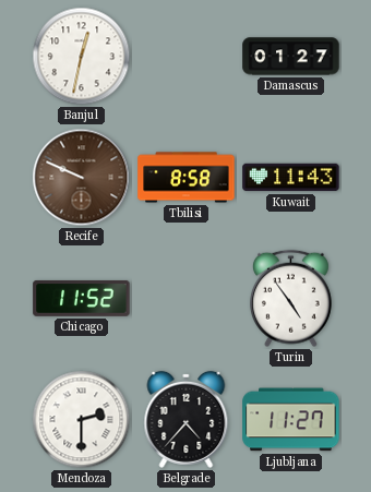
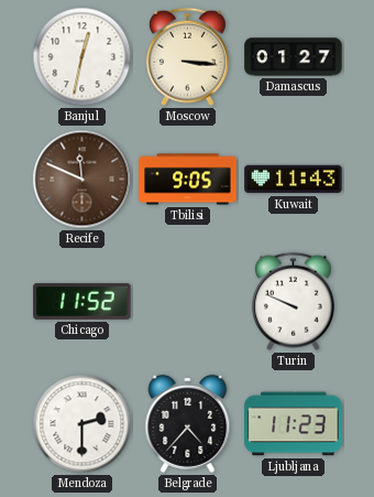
Moscow: none -> 3:16
Recife: 9:49 -> 11:49
Tbilisi: 8:58 -> 9:05
Turin: 4:54 -> 9:49
Ljubljana: 11:27 -> 11:23
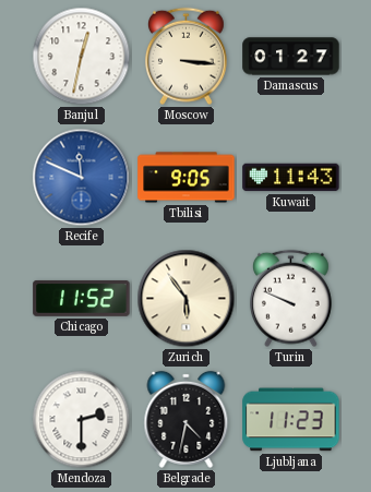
Recife dial: brown -> blue
Zurich: none -> 5:54
Belgrade: 4:37 -> 4:32
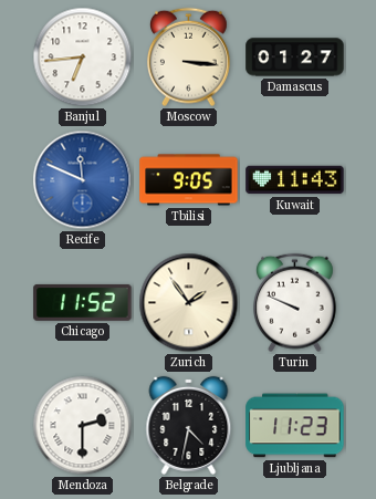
Banjul: 12:32 -> 6:44
Zurich: 5:54 -> 1:54
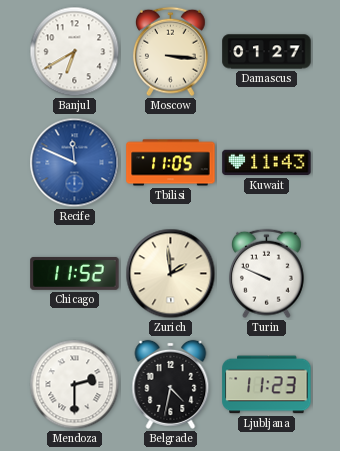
Banjul: 6:44 -> 6:40
Tbilisi: 9:05 -> 11:05
Zurich: 1:54 -> 1:59
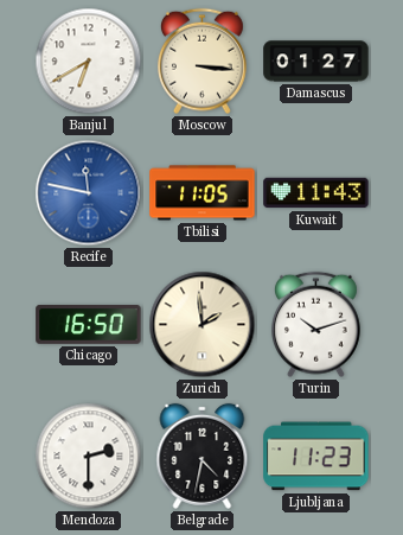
Recife: 11:49 -> 11:47
Chicago: 11:52 -> 16:50
Turin: 9:49 -> 10:12
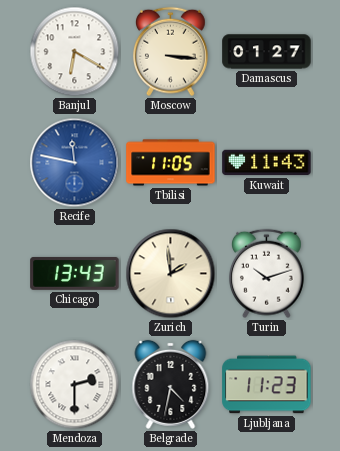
Banjul: 6:40 -> 6:20
Chicago: 16:50 -> 13:43
